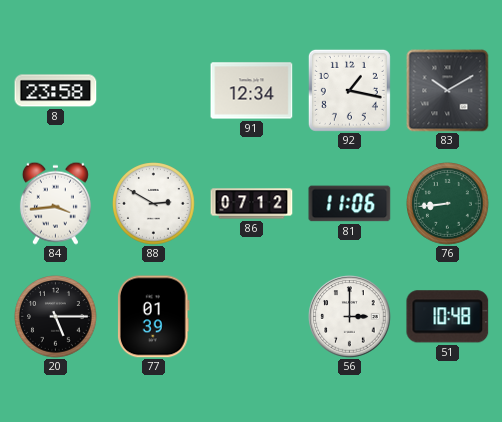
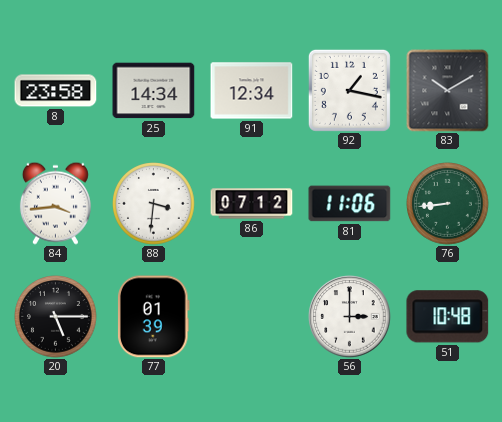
25: none -> 14:34
88: 2:50 -> 3:31
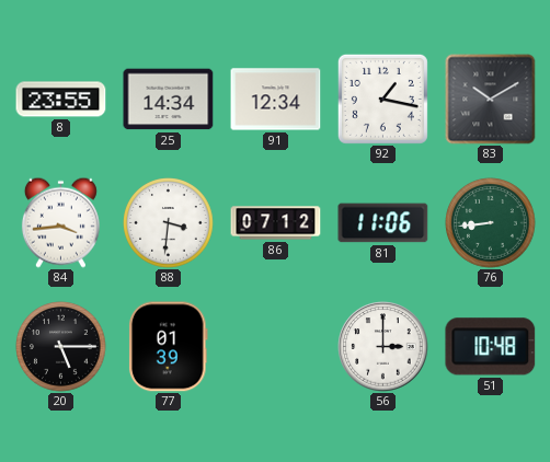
8: 23:58 -> 23:55
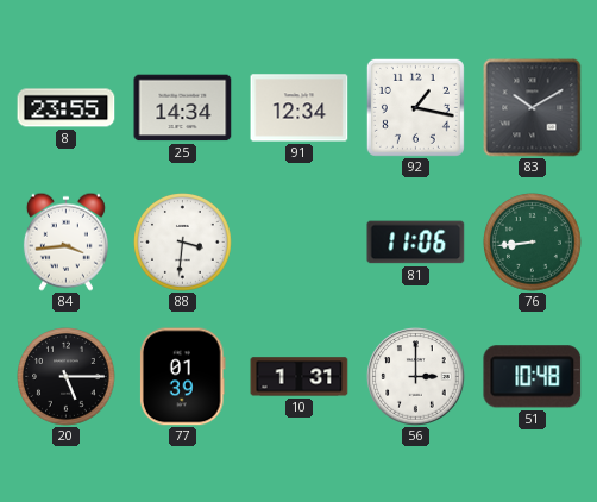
86: 07:12 -> none
10: none -> 1:31
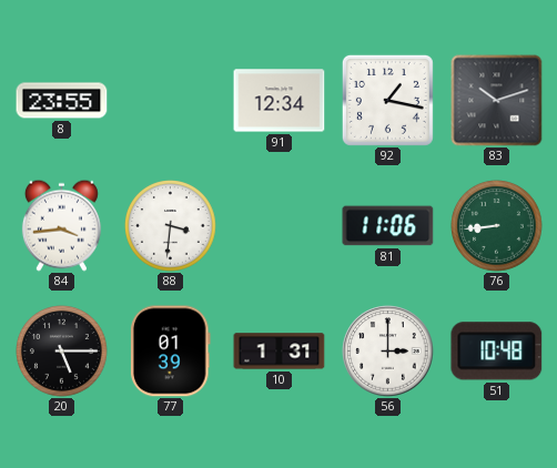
25: 14:34 -> none
83: 10:10 -> 10:12
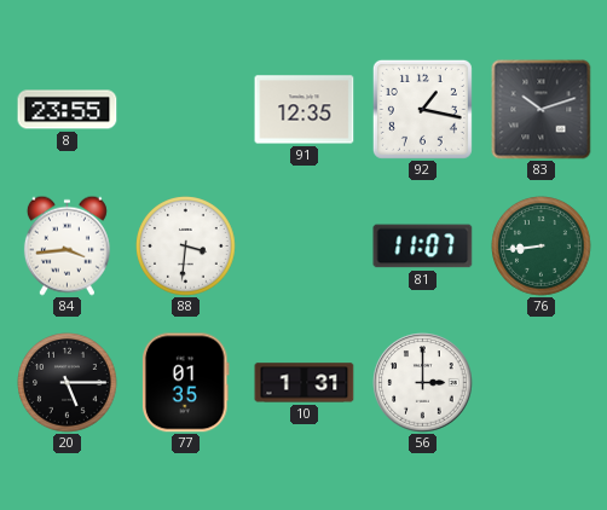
91: 12:34 -> 12:35
81: 11:06 -> 11:07
77: 01:39 -> 01:35
51: 10:48 -> none
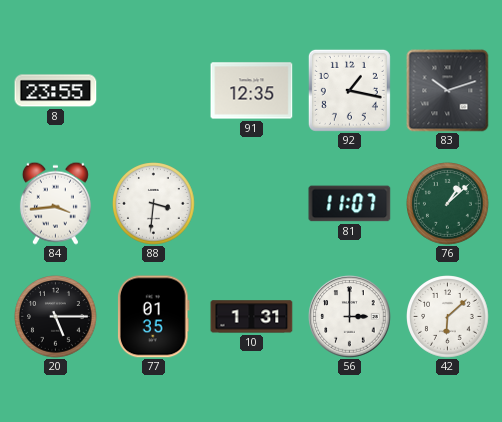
76: 8:44 -> 1:08
42: none -> 6:08
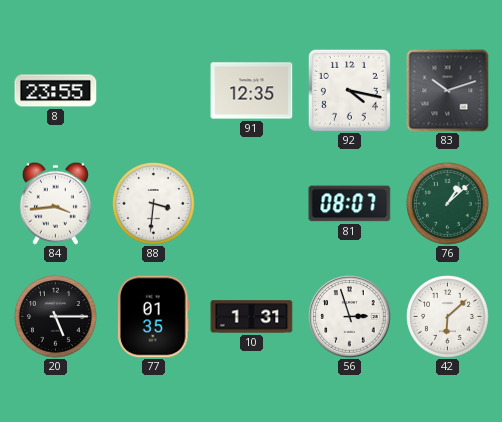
92: 1:17 -> 4:17
81: 11:07 -> 08:07
56: 3:00 -> 2:57
